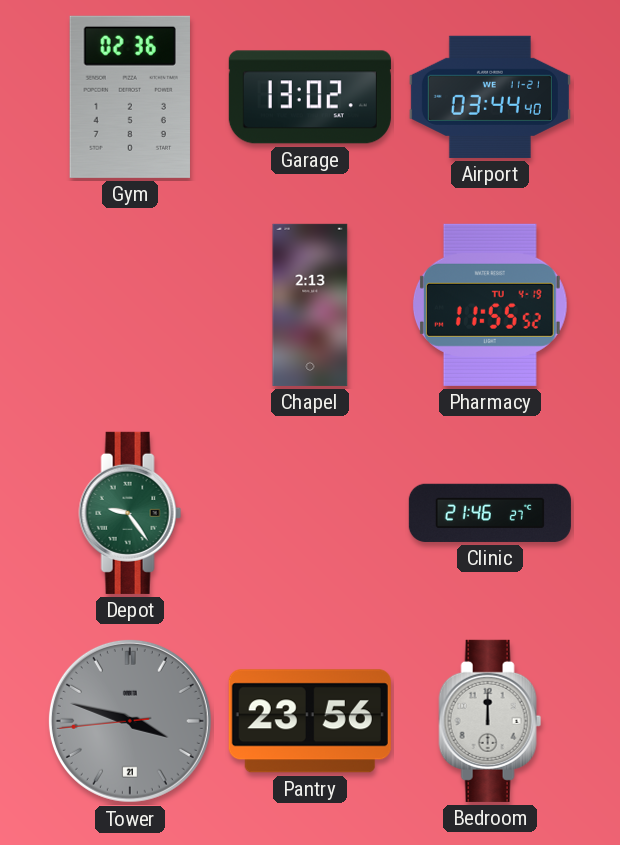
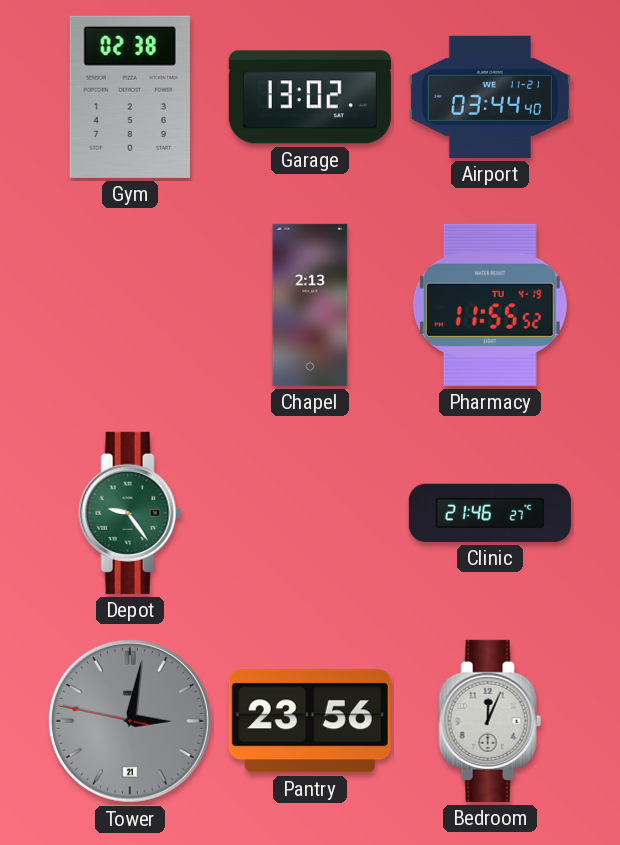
Gym: 02:36 -> 02:38
Tower: 3:47 -> 3:01
Bedroom: 12:00 -> 12:04
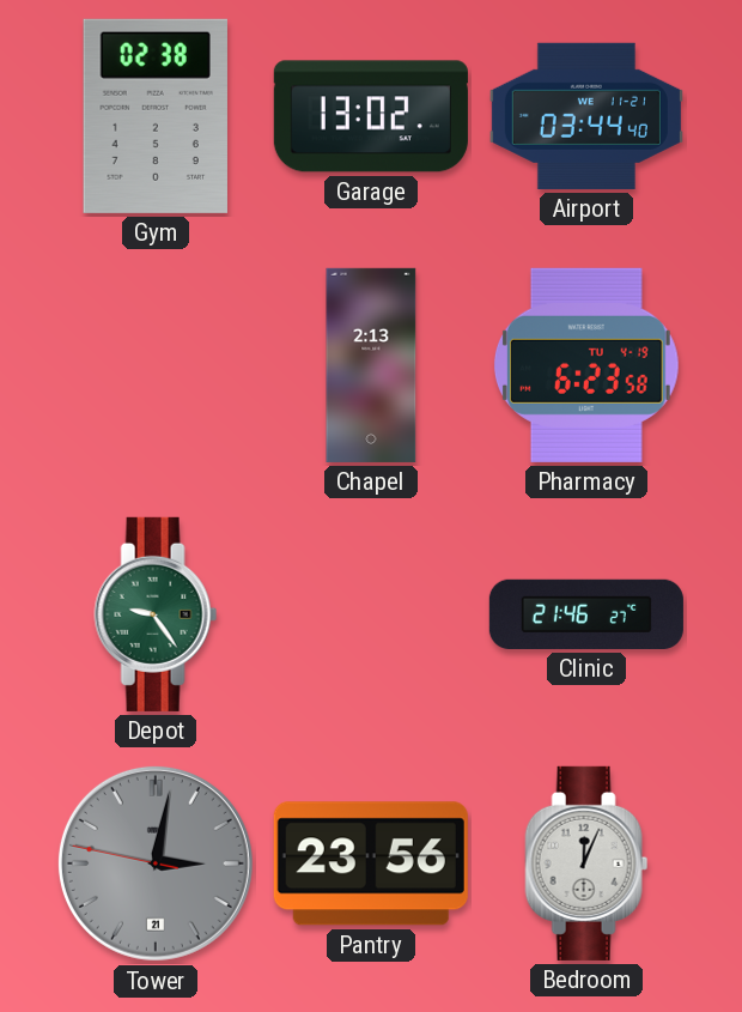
Pharmacy: 11:55 -> 6:23
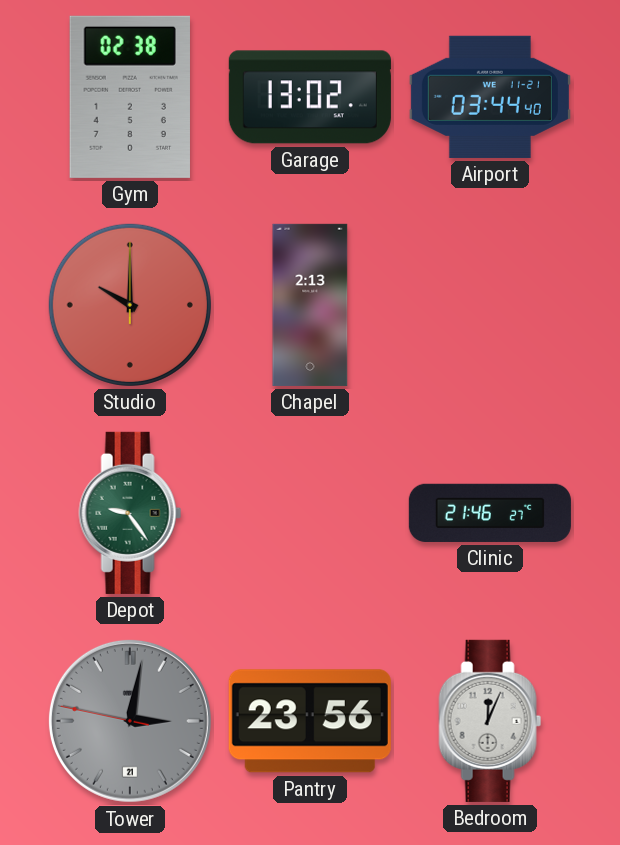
Studio: none -> 10:00
Pharmacy: 6:23 -> none
